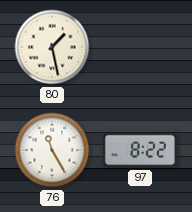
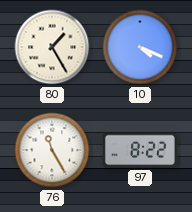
80: 1:28 -> 1:25
10: none -> 4:19
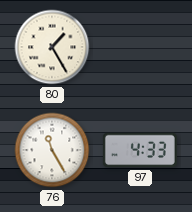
10: 4:19 -> none
97: 8:22 -> 4:33
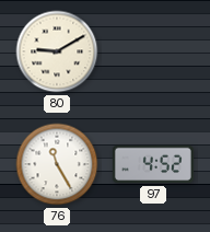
80: 1:25 -> 9:10
97: 4:33 -> 4:52
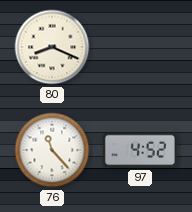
80: 9:10 -> 8:19
76: 11:25 -> 11:23
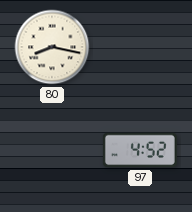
80: 8:19 -> 8:17
76: 11:23 -> none
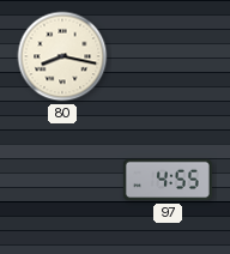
97: 4:52 -> 4:55
